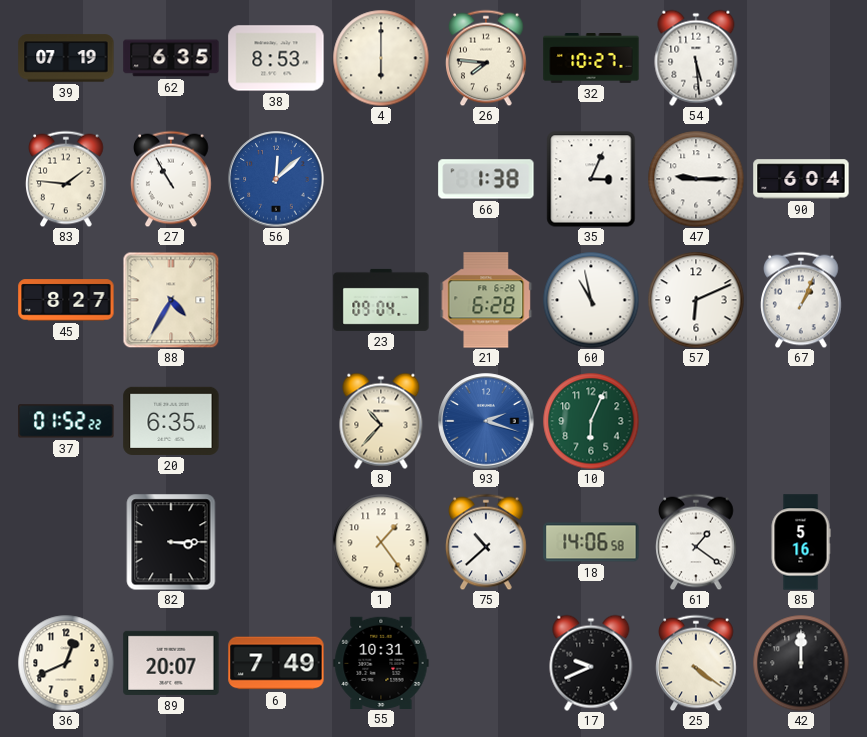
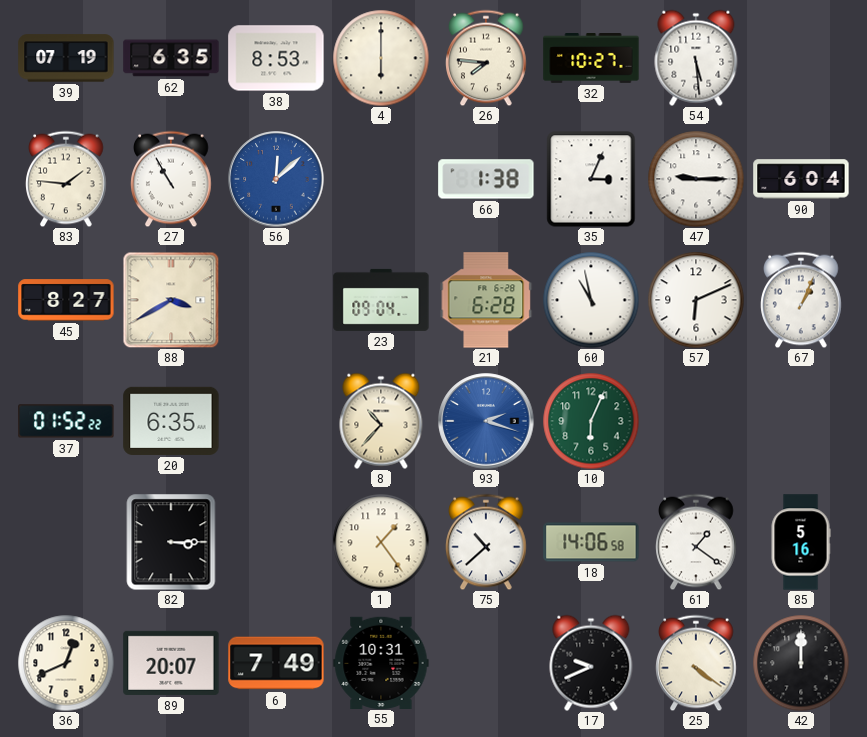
88: 4:35 -> 3:40
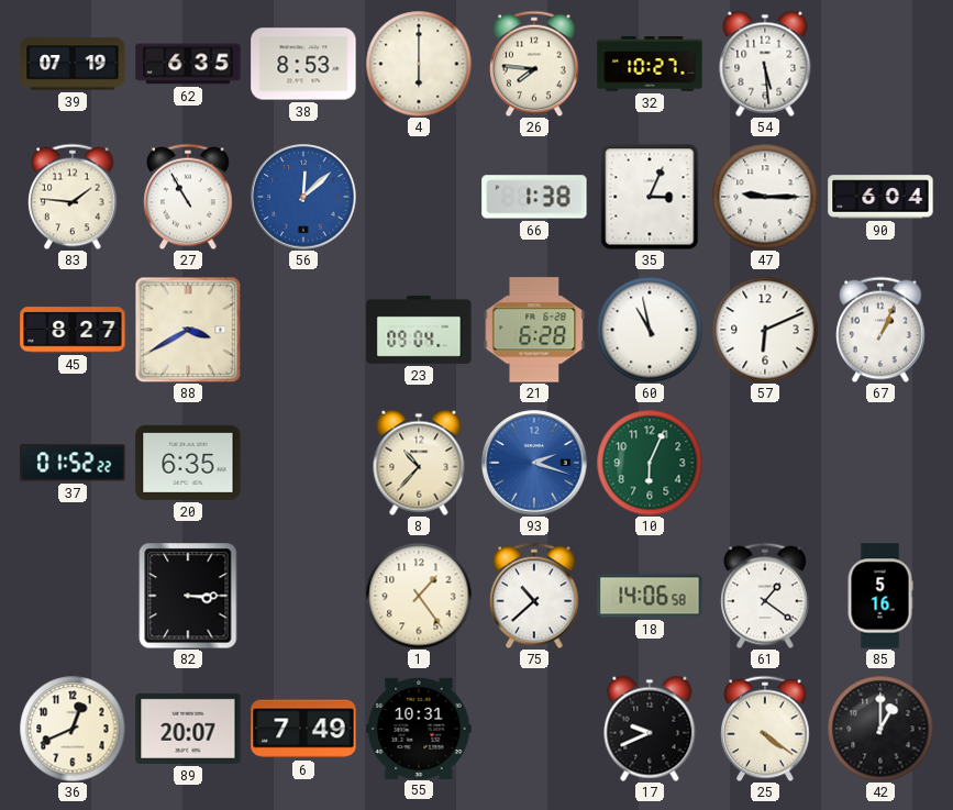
42: 12:00 -> 1:00
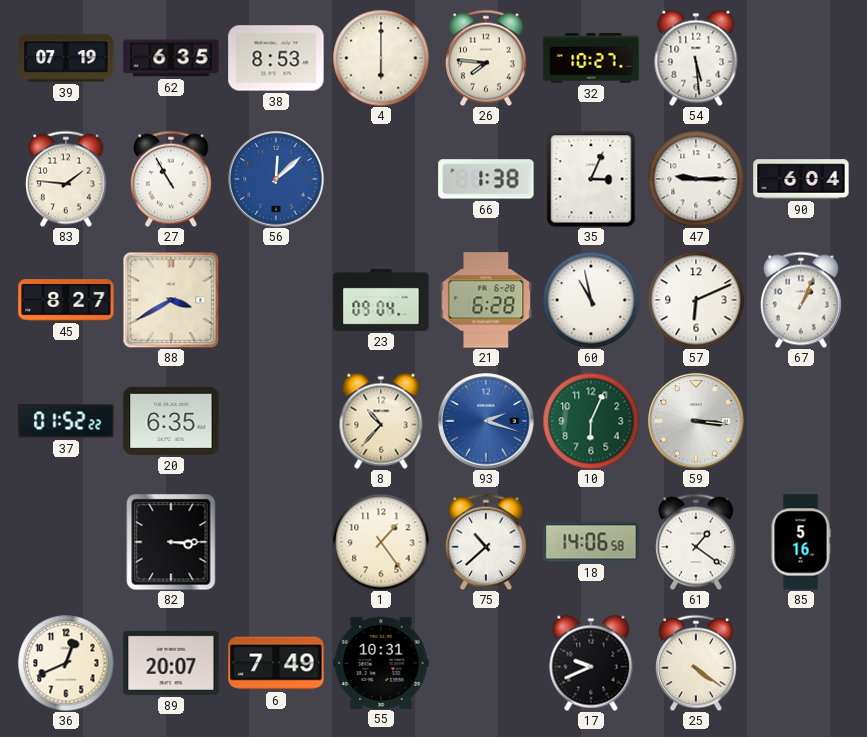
59: none -> 3:16
42: 1:00 -> none
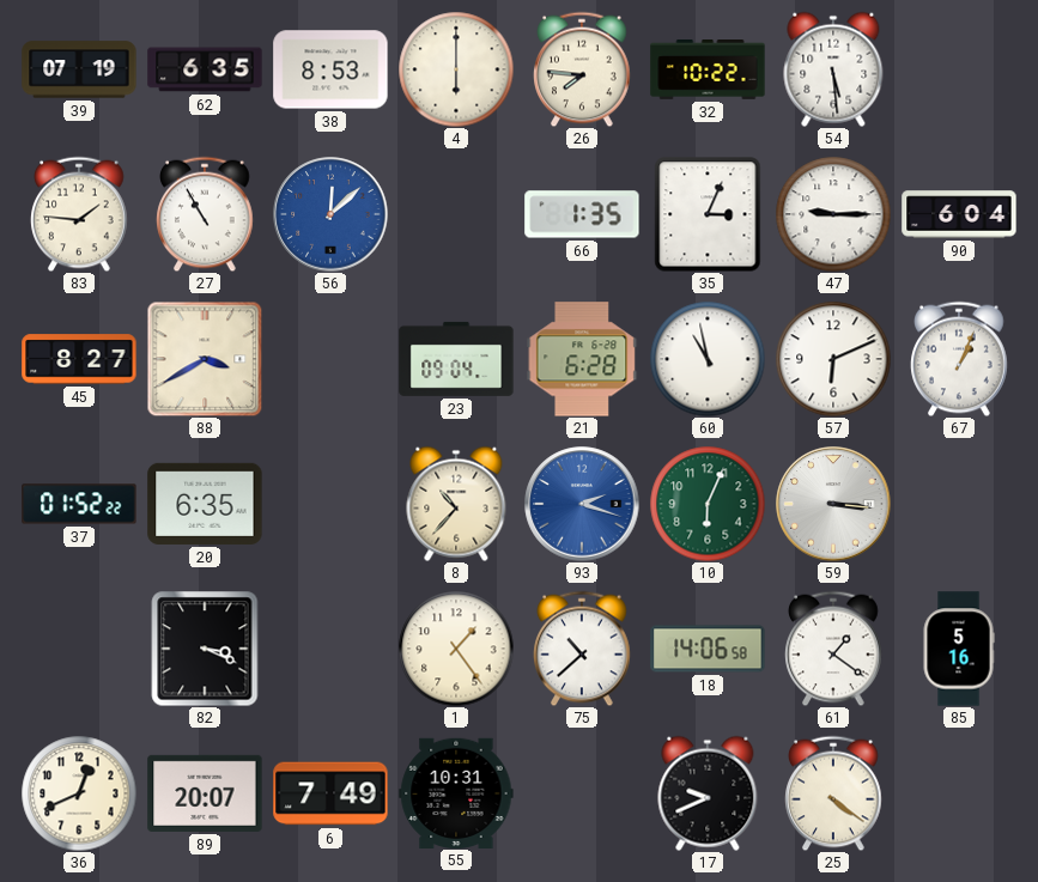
32: 10:27 -> 10:22
66: 1:38 -> 1:35
82: 3:15 -> 3:19
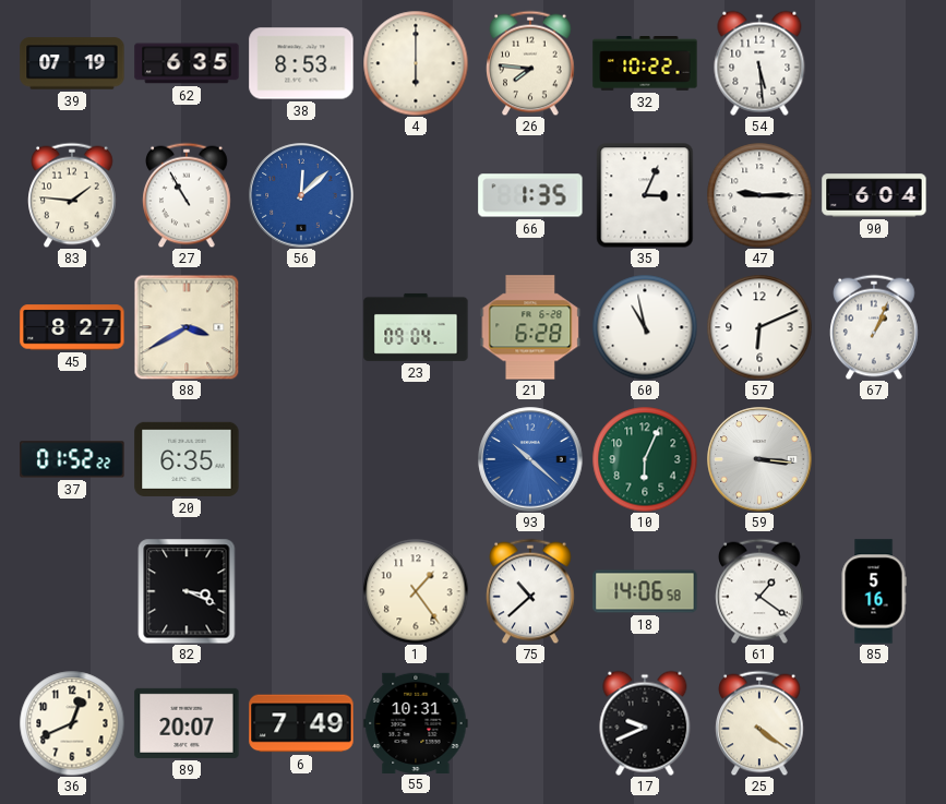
8: 10:37 -> none
93: 2:18 -> 10:22
